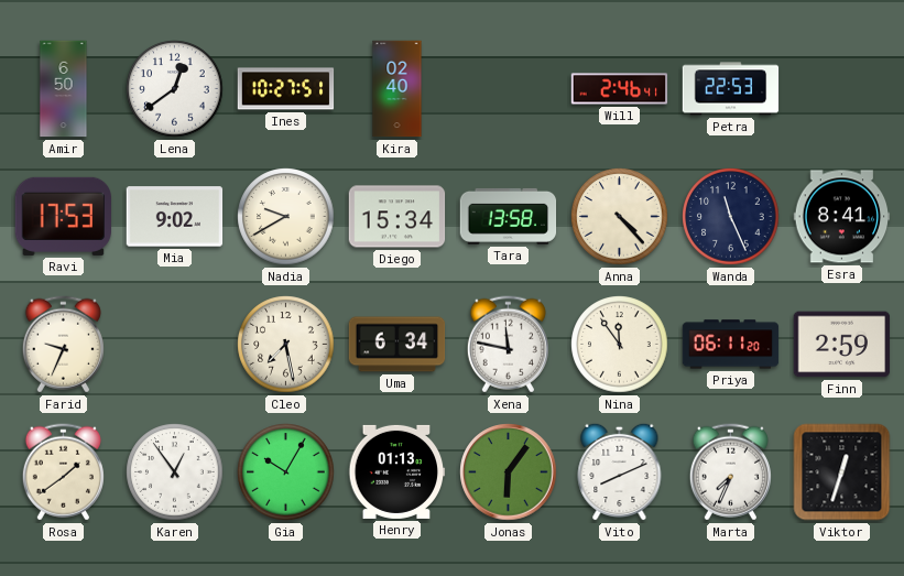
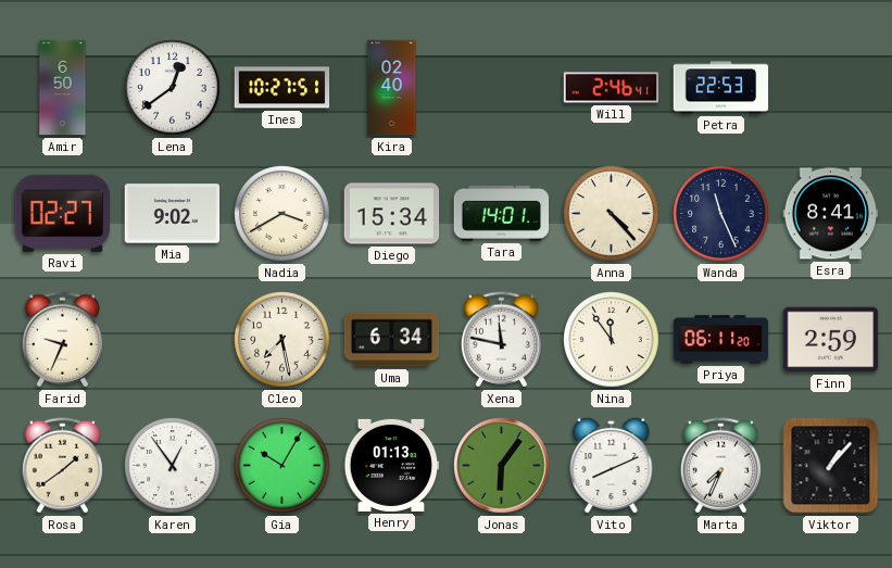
Ravi: 17:53 -> 02:27
Nadia: 9:40 -> 3:40
Tara: 13:58 -> 14:01
Viktor: 12:33 -> 1:07
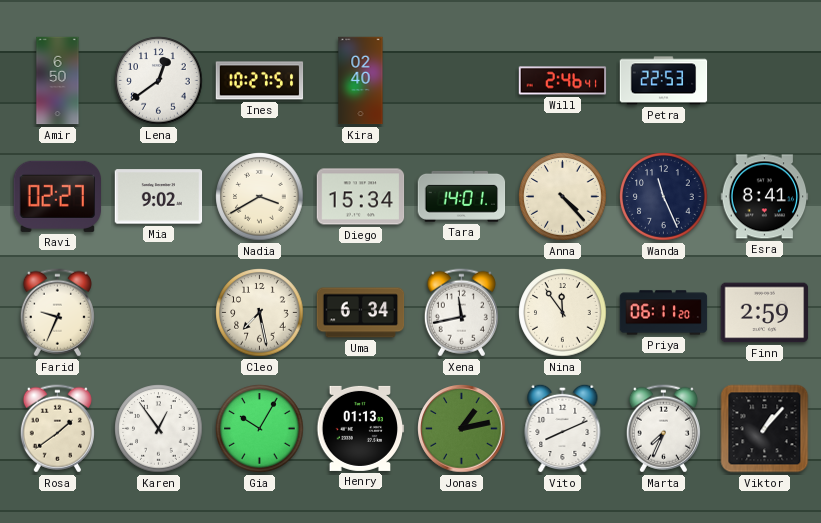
Xena: 11:47 -> 11:43
Jonas: 6:06 -> 1:13
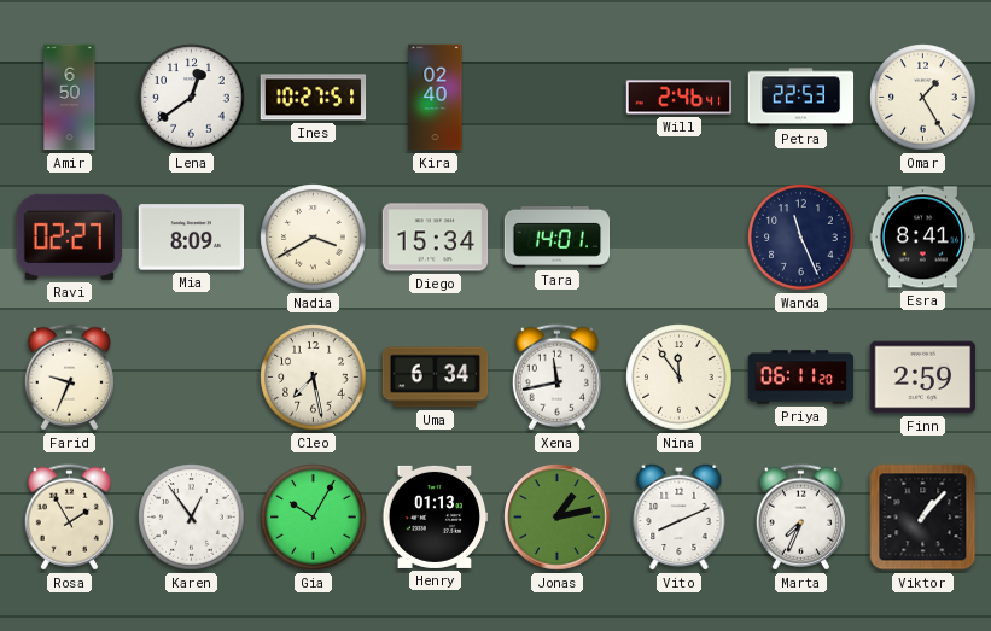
Omar: none -> 1:25
Mia: 9:02 -> 8:09
Anna: 4:23 -> none
Rosa: 1:39 -> 1:55
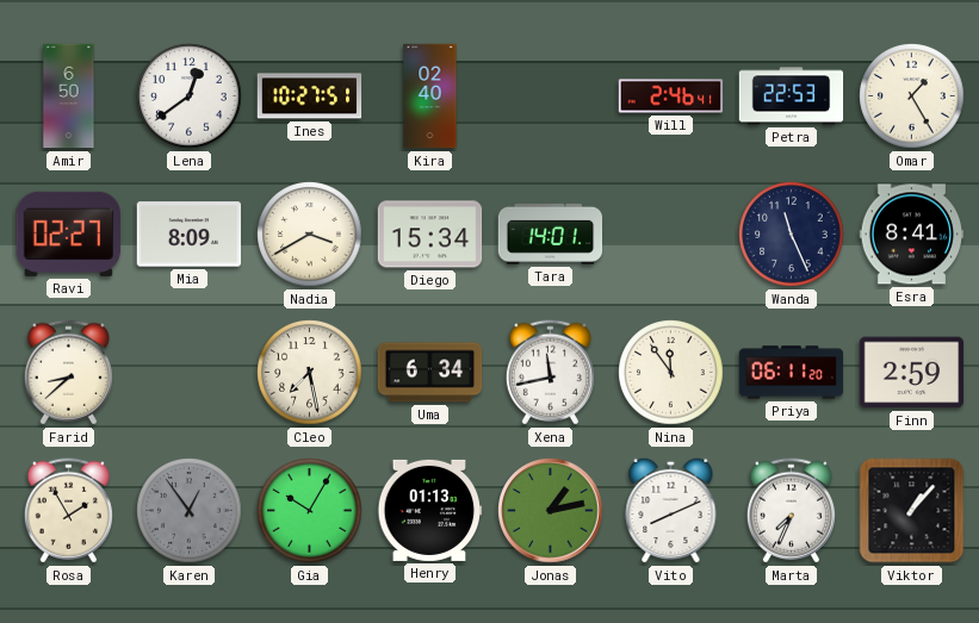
Farid: 9:34 -> 8:38
Karen dial: white -> grey
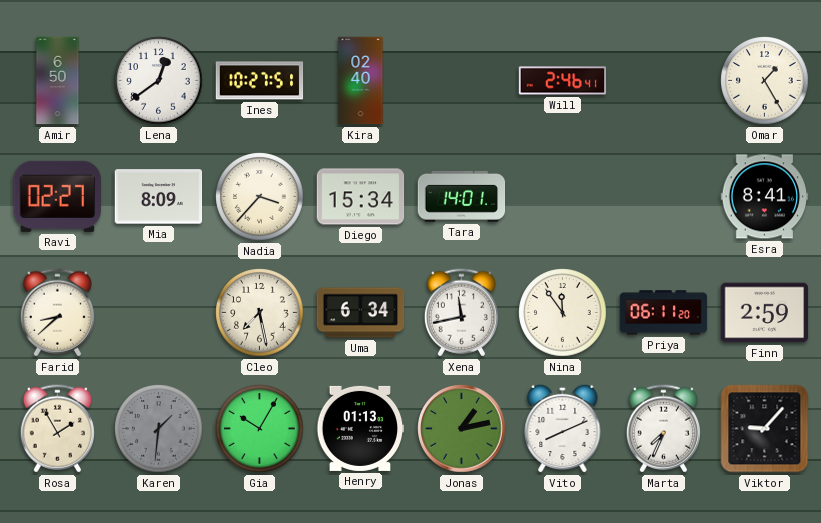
Petra: 22:53 -> none
Nadia: 3:40 -> 3:37
Wanda: 11:26 -> none
Karen: 12:54 -> 1:31
Viktor: 1:07 -> 9:07
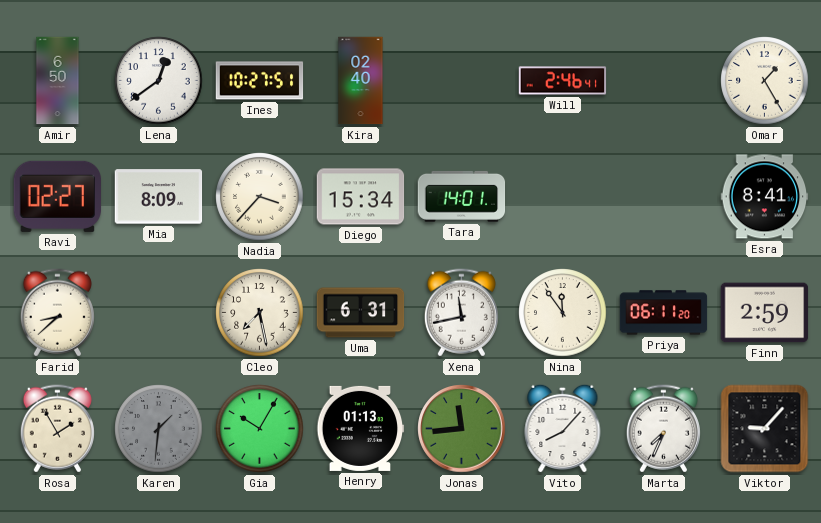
Uma: 6:34 -> 6:31
Jonas: 1:13 -> 11:44
Vito: 8:11 -> 8:07
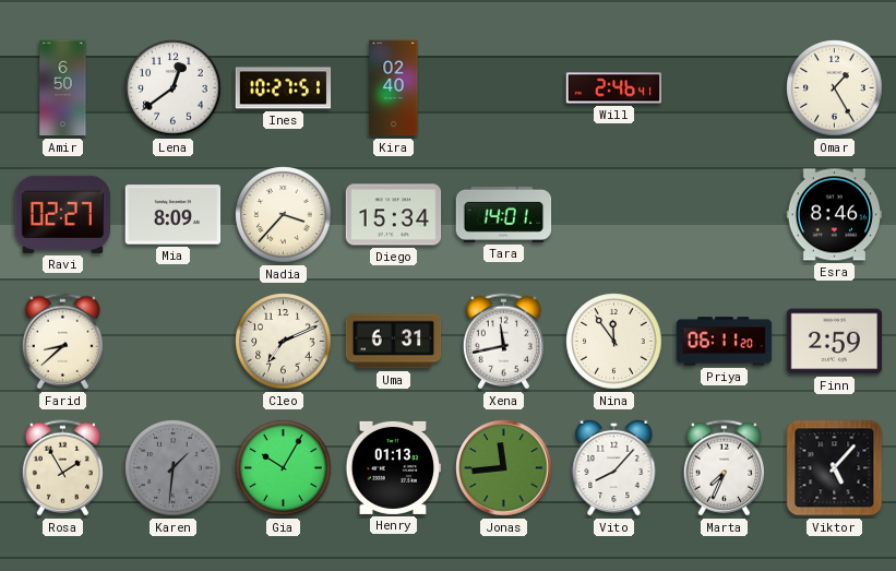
Esra: 8:41 -> 8:46
Cleo: 7:28 -> 7:11
Viktor: 9:07 -> 5:07
